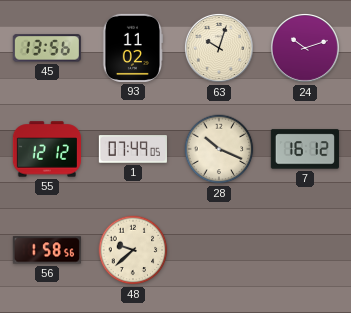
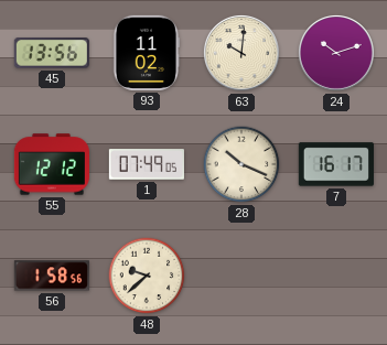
63: 10:03 -> 10:01
7: 16:12 -> 16:17
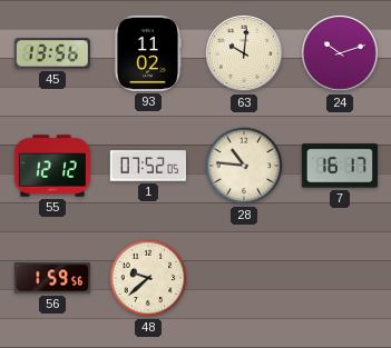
1: 07:49 -> 07:52
28: 10:19 -> 10:46
56: 1:58 -> 1:59
